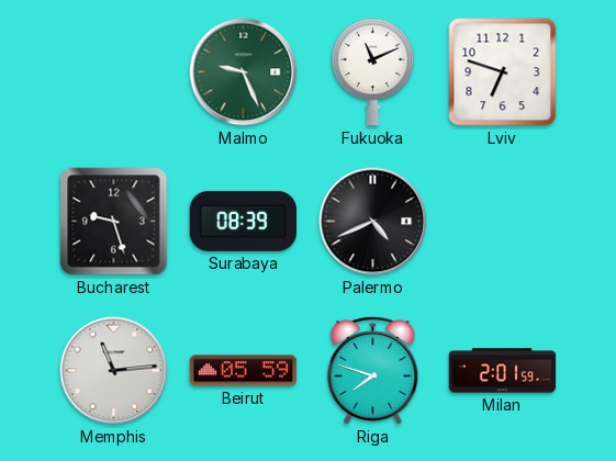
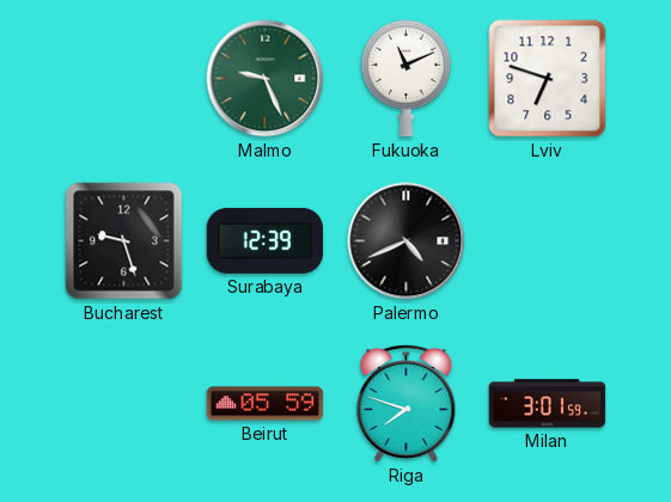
Surabaya: 08:39 -> 12:39
Memphis: 11:14 -> none
Milan: 2:01 -> 3:01
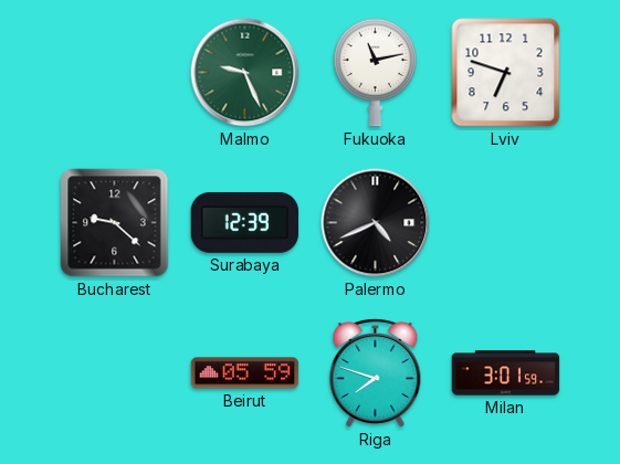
Fukuoka: 11:11 -> 11:13
Bucharest: 9:27 -> 9:22
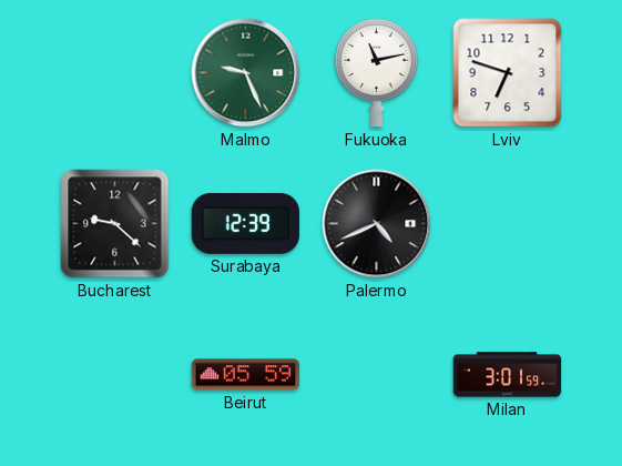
Riga: 7:48 -> none
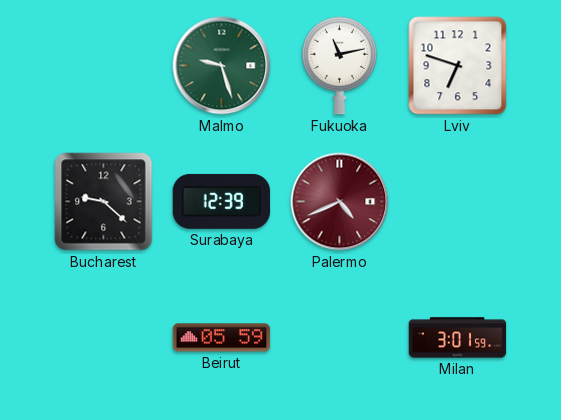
Malmo: 9:26 -> 9:27
Palermo dial: black -> burgundy
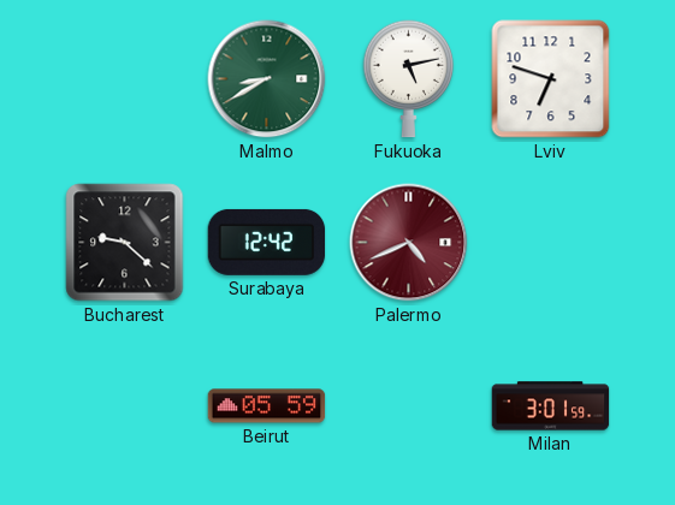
Malmo: 9:27 -> 8:40
Fukuoka: 11:13 -> 5:13
Surabaya: 12:39 -> 12:42
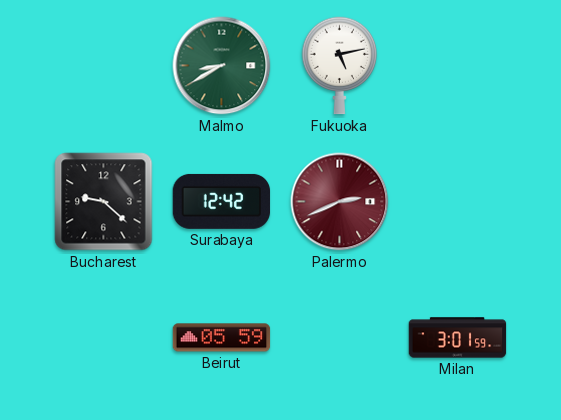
Lviv: 6:48 -> none
Palermo: 4:41 -> 2:41
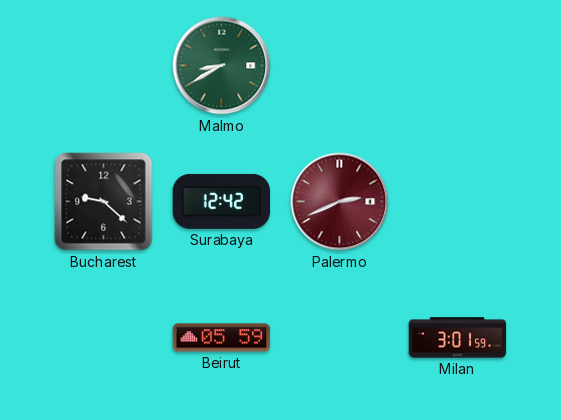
Fukuoka: 5:13 -> none
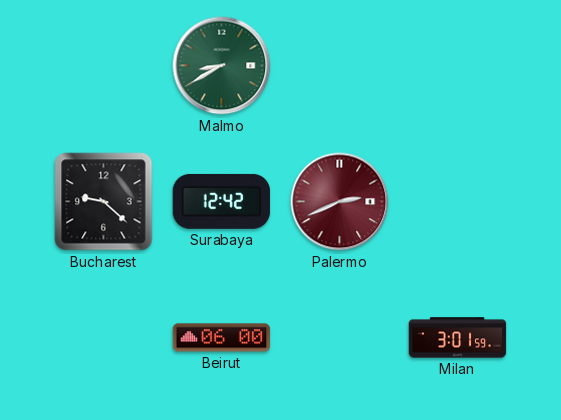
Beirut: 05:59 -> 06:00
